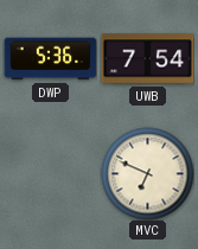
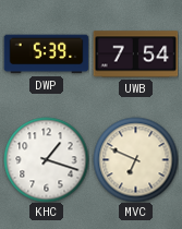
DWP: 5:36 -> 5:39
KHC: none -> 1:18
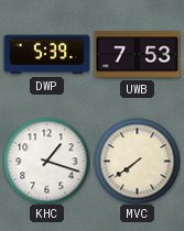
UWB: 7:54 -> 7:53
MVC: 6:49 -> 7:39
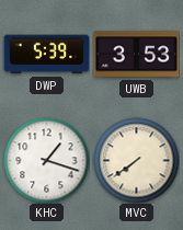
UWB: 7:53 -> 3:53
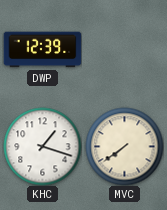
DWP: 5:39 -> 12:39
UWB: 3:53 -> none
